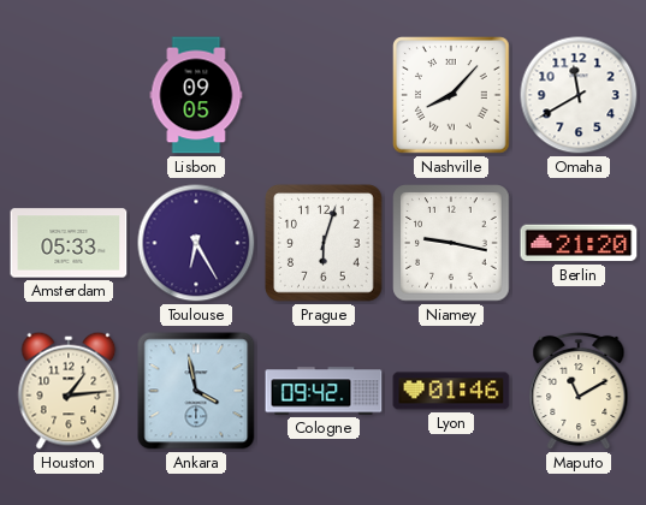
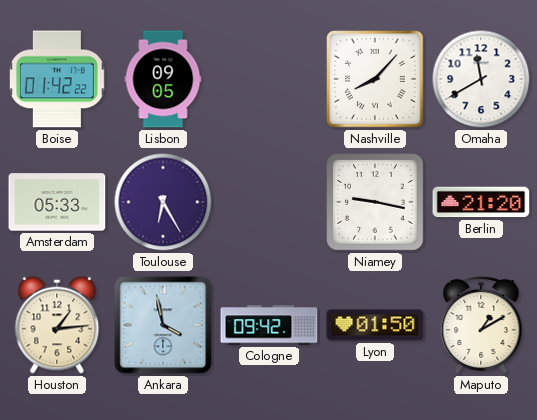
Boise: none -> 01:42
Prague: 6:03 -> none
Lyon: 01:46 -> 01:50
Maputo: 11:10 -> 1:10
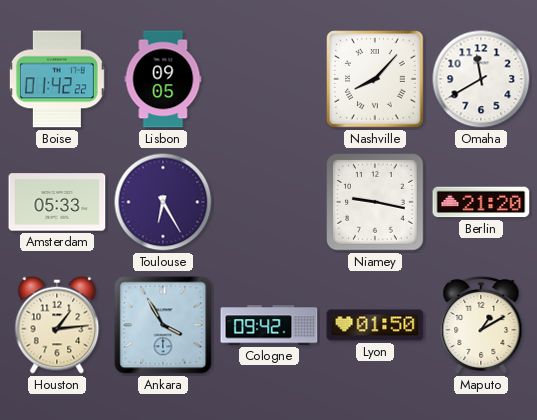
Ankara: 3:58 -> 3:55
